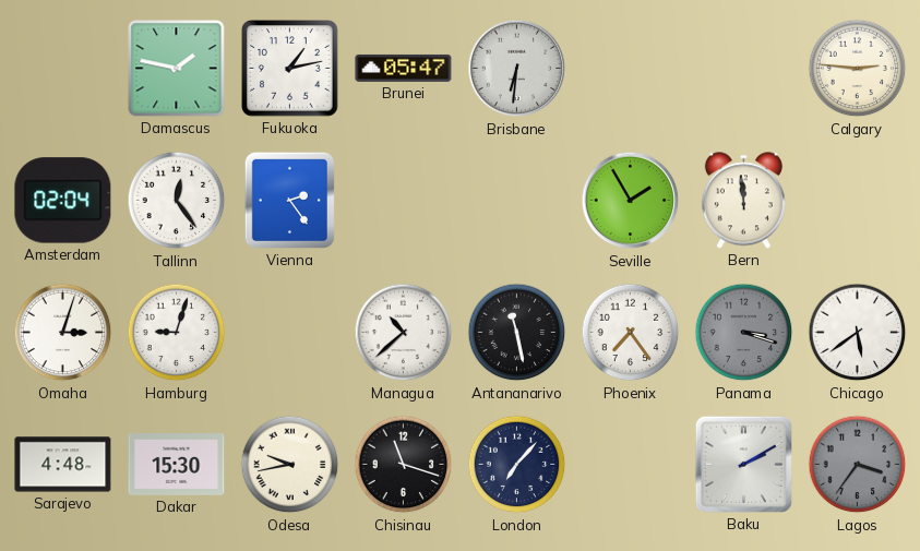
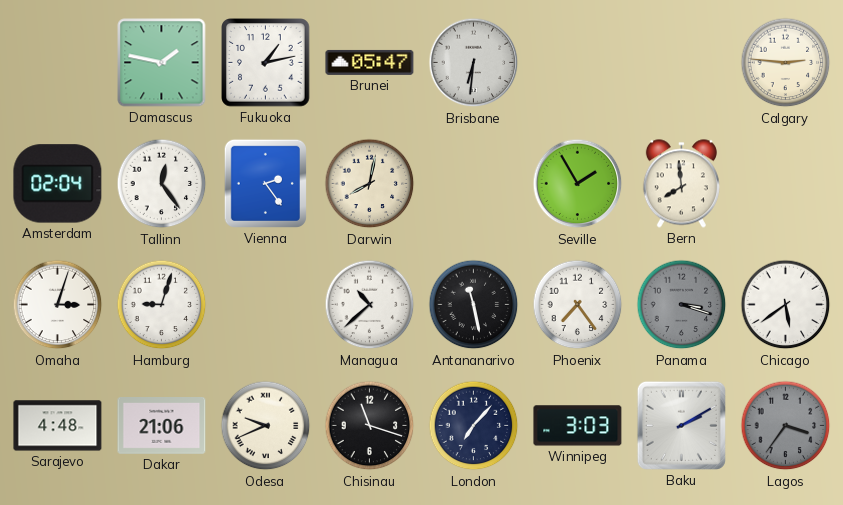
Darwin: none -> 8:02
Bern: 11:59 -> 7:59
Dakar: 15:30 -> 21:06
Odesa: 9:43 -> 9:41
Winnipeg: none -> 3:03
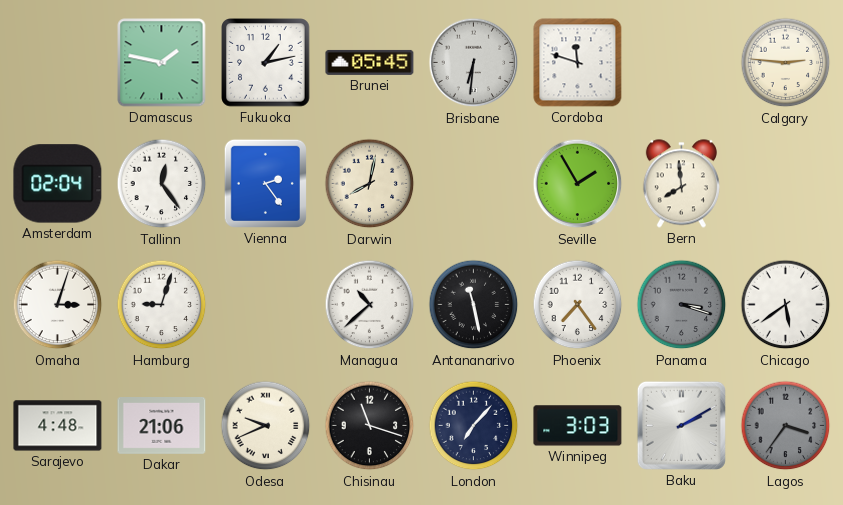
Brunei: 05:47 -> 05:45
Cordoba: none -> 11:48
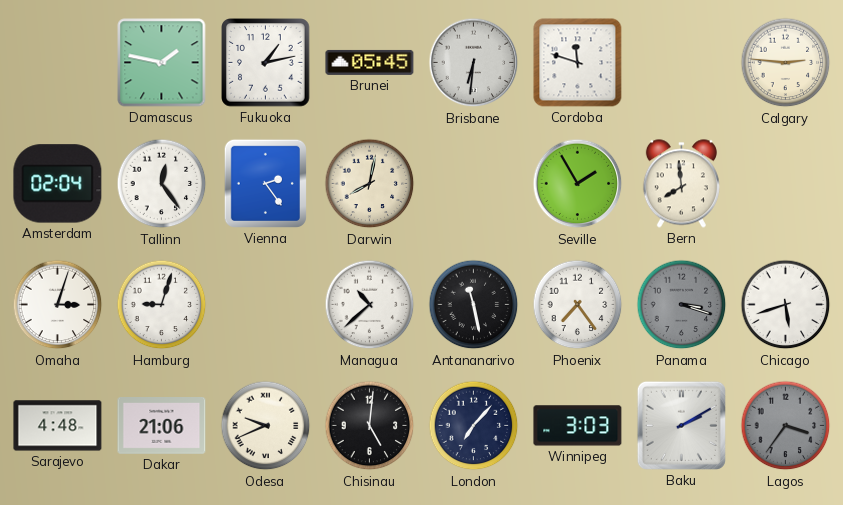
Chicago: 5:39 -> 5:42
Chisinau: 11:18 -> 5:01
